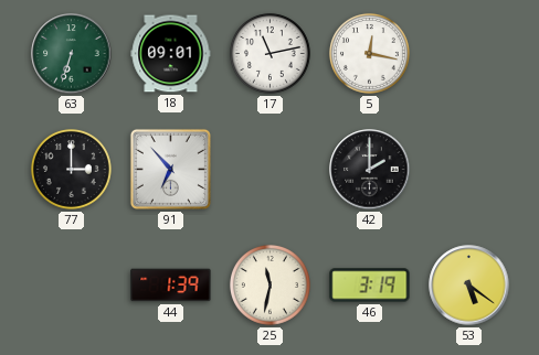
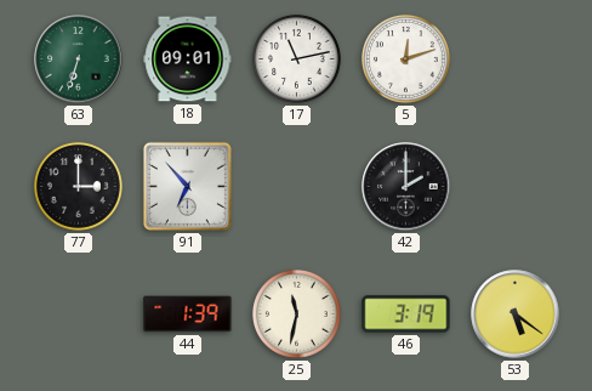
5: 12:17 -> 12:12
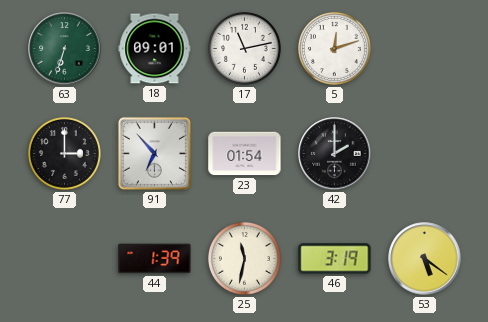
23: none -> 01:54
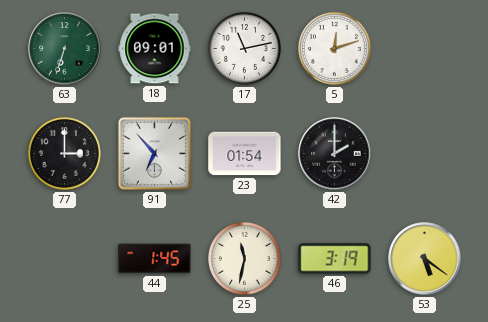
44: 1:39 -> 1:45
